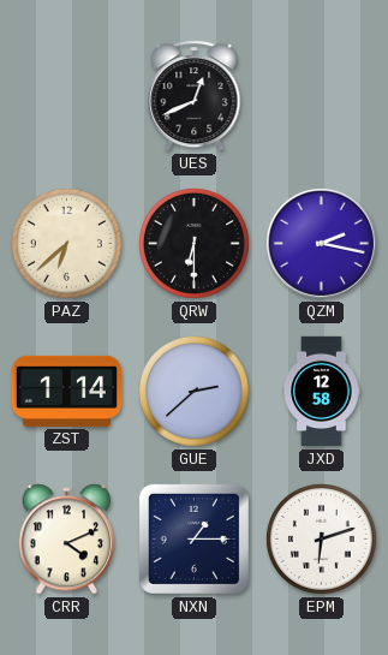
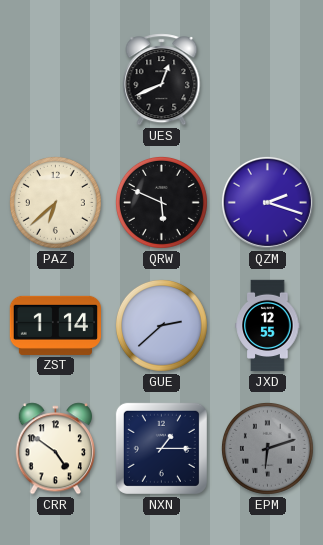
QRW: 6:30 -> 5:49
QZM: 2:17 -> 2:18
JXD: 12:58 -> 12:55
CRR: 4:11 -> 4:51
EPM dial: white -> grey
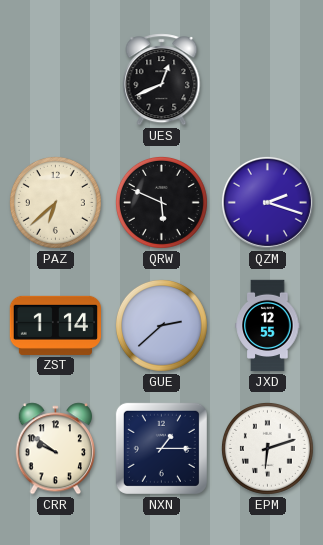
CRR: 4:51 -> 9:51
EPM dial: grey -> white
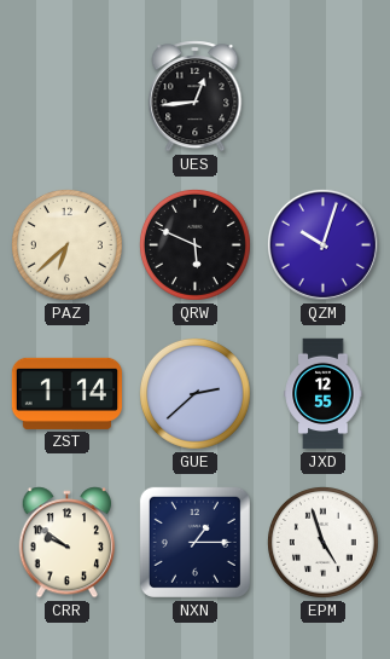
UES: 12:41 -> 12:44
QZM: 2:18 -> 10:03
EPM: 6:12 -> 4:57
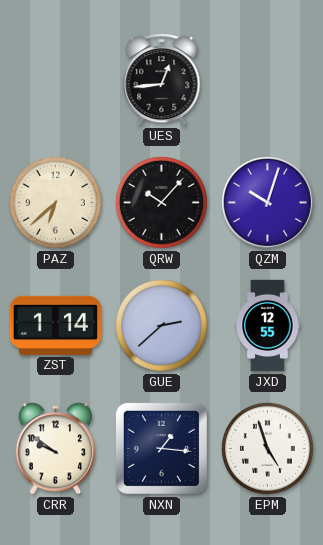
QRW: 5:49 -> 10:07
NXN: 1:15 -> 1:16
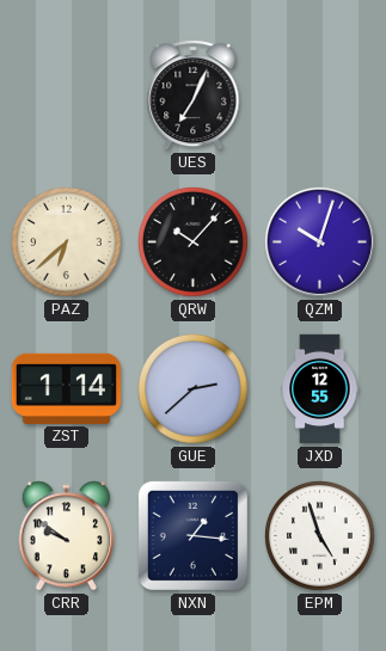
UES: 12:44 -> 7:04
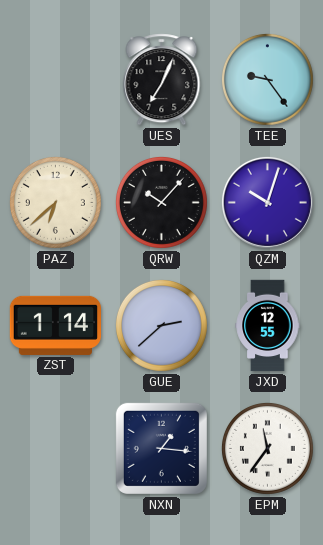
TEE: none -> 9:24
CRR: 9:51 -> none
EPM: 4:57 -> 11:36
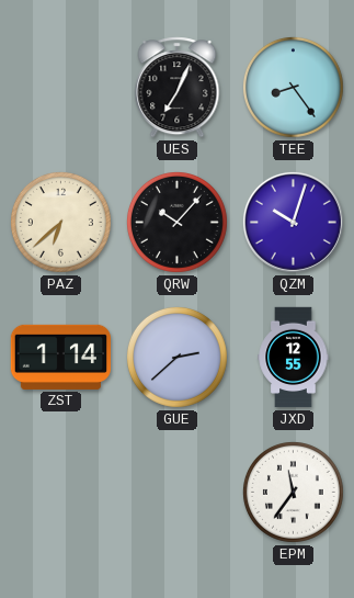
TEE: 9:24 -> 8:24
NXN: 1:16 -> none
